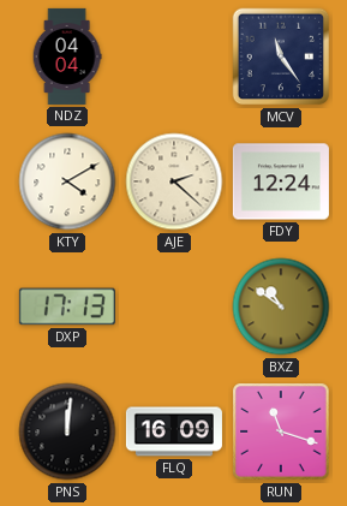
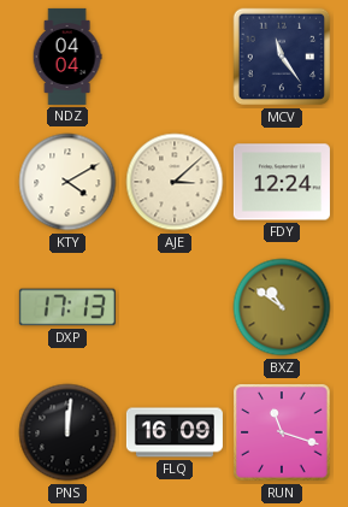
AJE: 2:22 -> 3:08
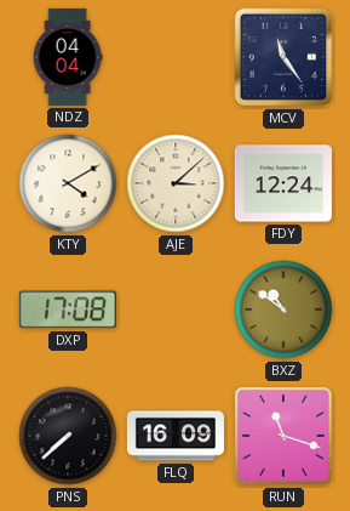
DXP: 17:13 -> 17:08
PNS: 12:01 -> 7:38
